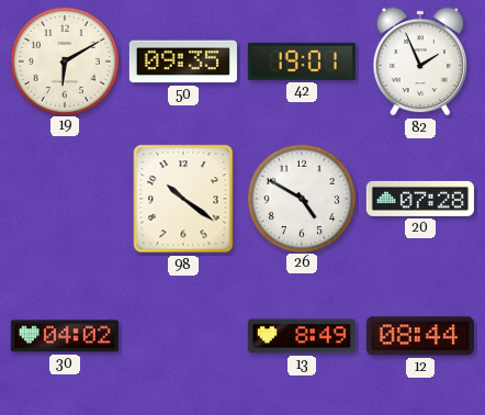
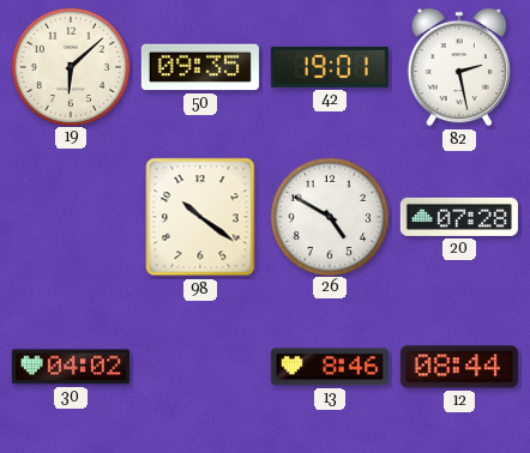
19: 6:10 -> 6:08
82: 1:56 -> 2:28
13: 8:49 -> 8:46
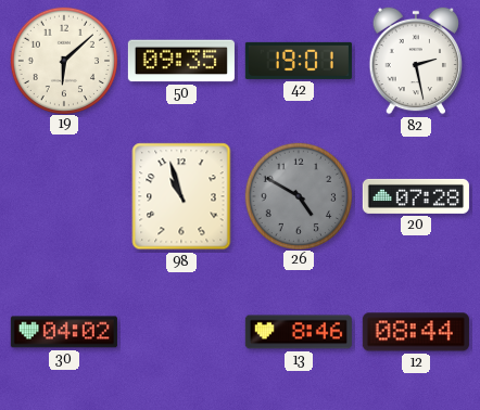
98: 10:21 -> 10:57
26 dial: white -> grey
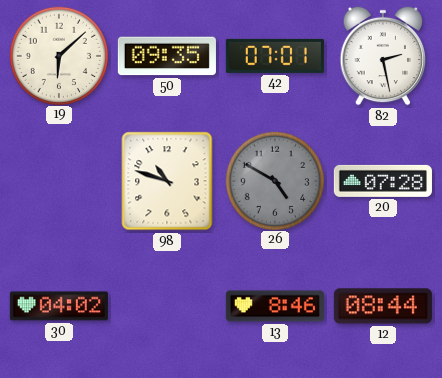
42: 19:01 -> 07:01
98: 10:57 -> 10:48
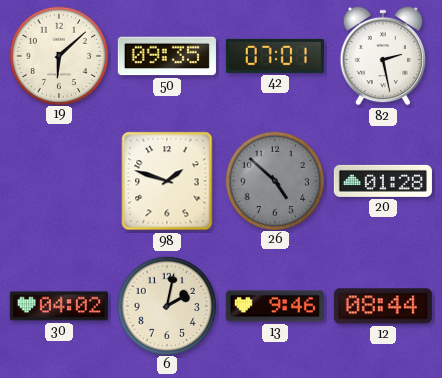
98: 10:48 -> 1:48
26: 4:50 -> 4:52
20: 07:28 -> 01:28
6: none -> 2:02
13: 8:46 -> 9:46
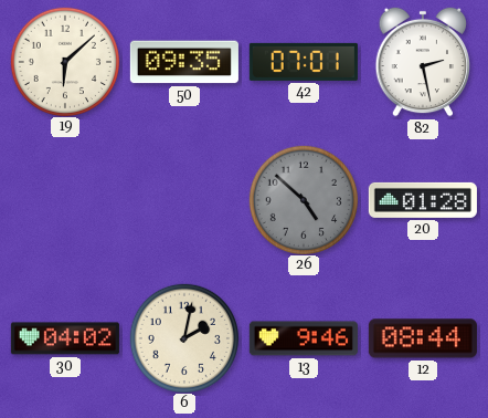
98: 1:48 -> none
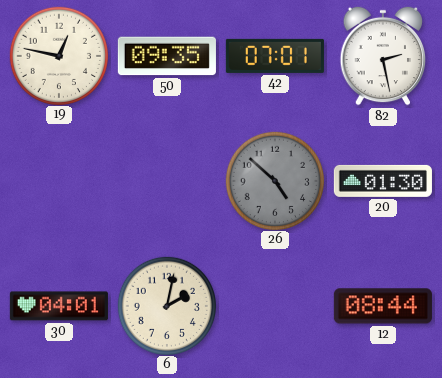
19: 6:08 -> 12:47
20: 01:28 -> 01:30
30: 04:02 -> 04:01
13: 9:46 -> none
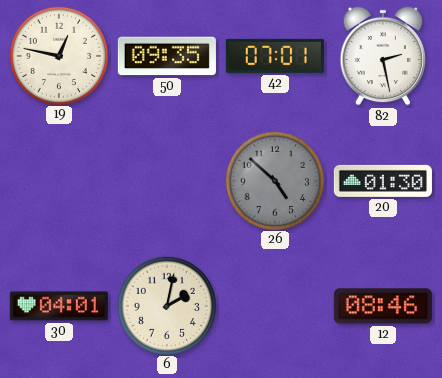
12: 08:44 -> 08:46
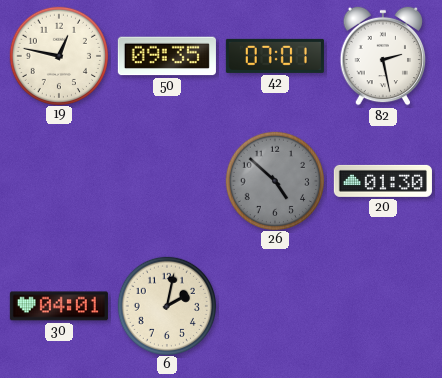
12: 08:46 -> none
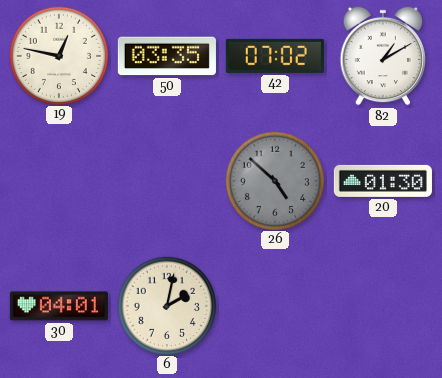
50: 09:35 -> 03:35
42: 07:01 -> 07:02
82: 2:28 -> 1:10
